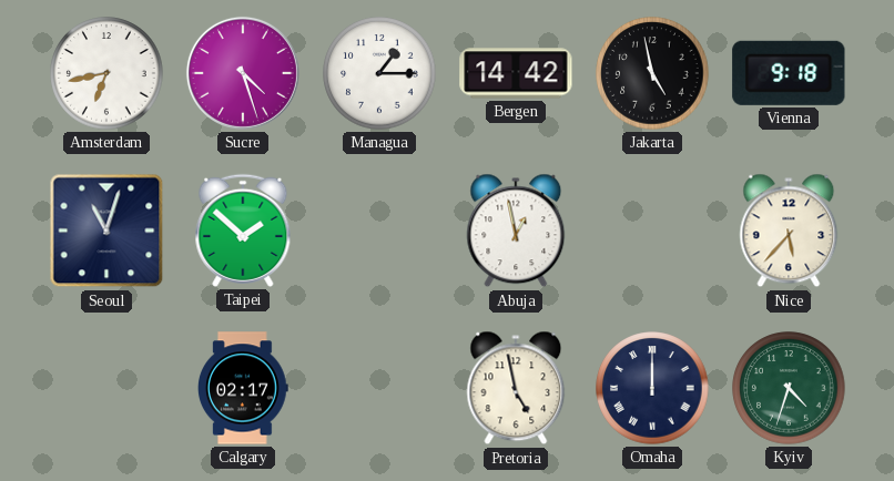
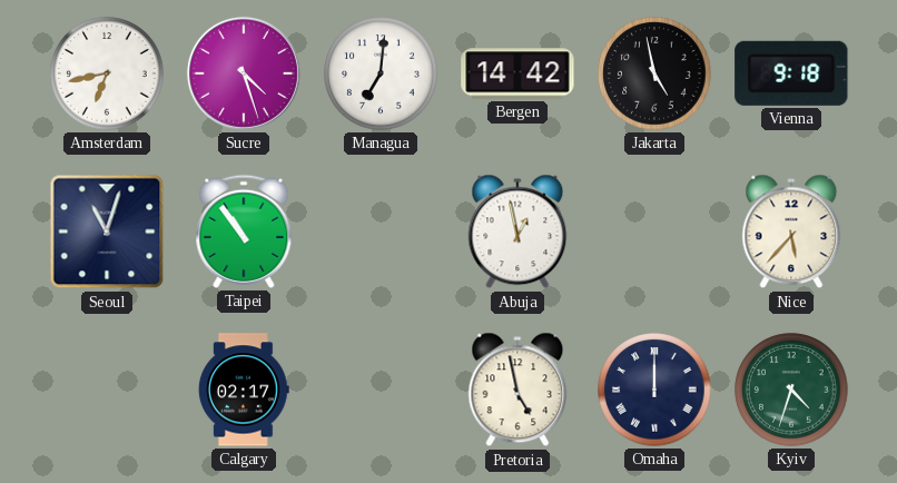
Managua: 1:15 -> 7:01
Taipei: 1:52 -> 10:54
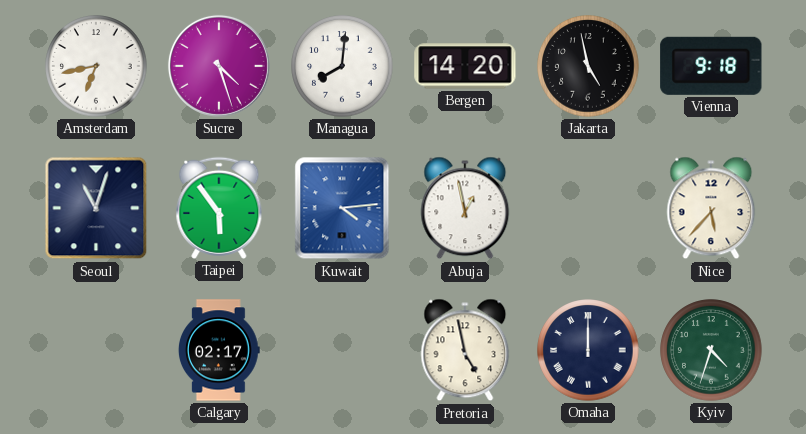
Managua: 7:01 -> 8:01
Bergen: 14:42 -> 14:20
Taipei: 10:54 -> 5:54
Kuwait: none -> 4:14
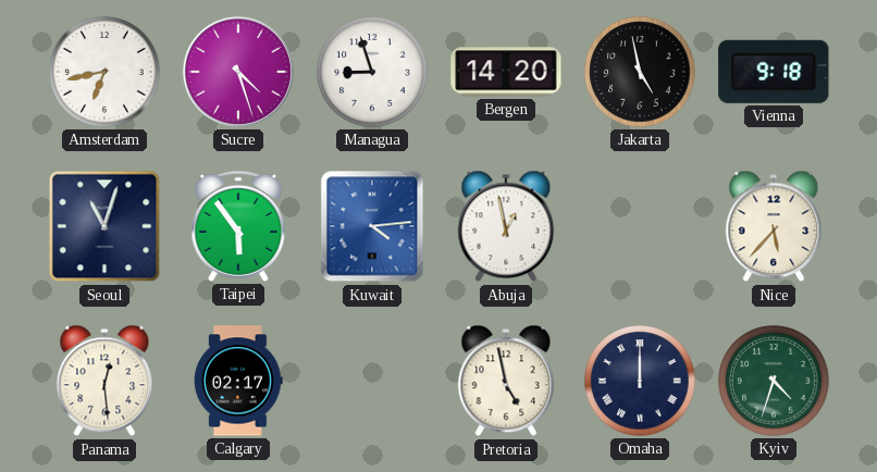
Managua: 8:01 -> 8:57
Panama: none -> 12:29
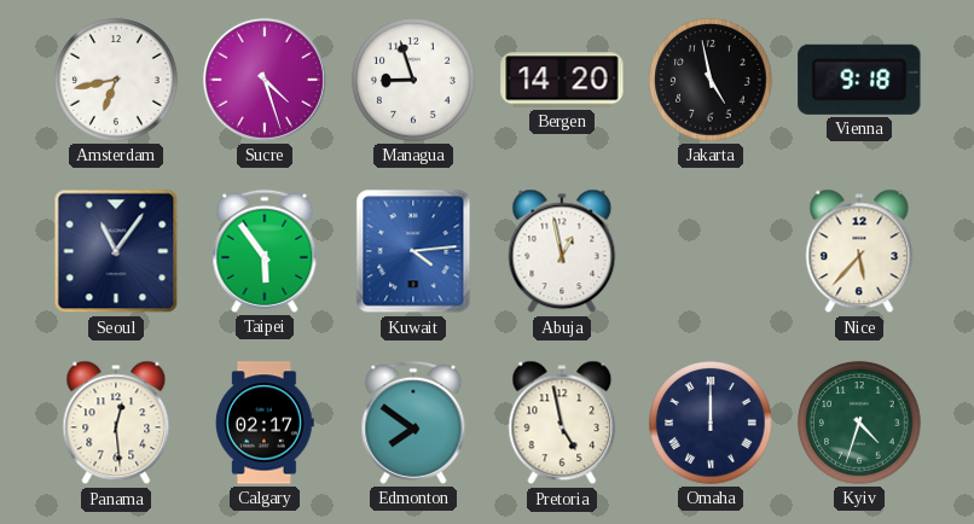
Seoul: 11:03 -> 11:06
Edmonton: none -> 7:51
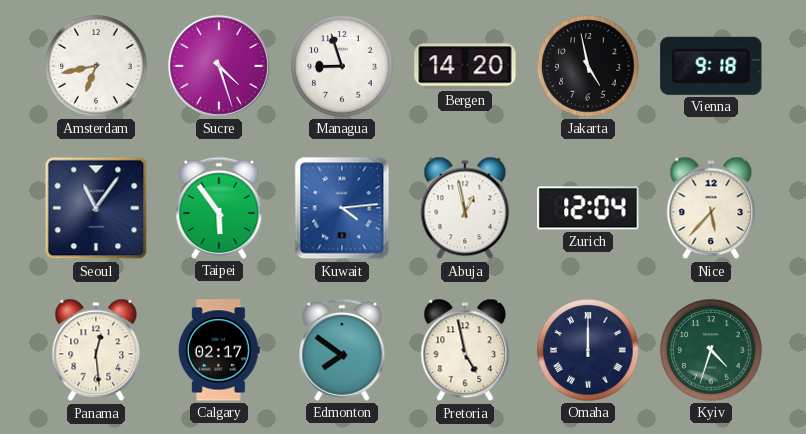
Zurich: none -> 12:04
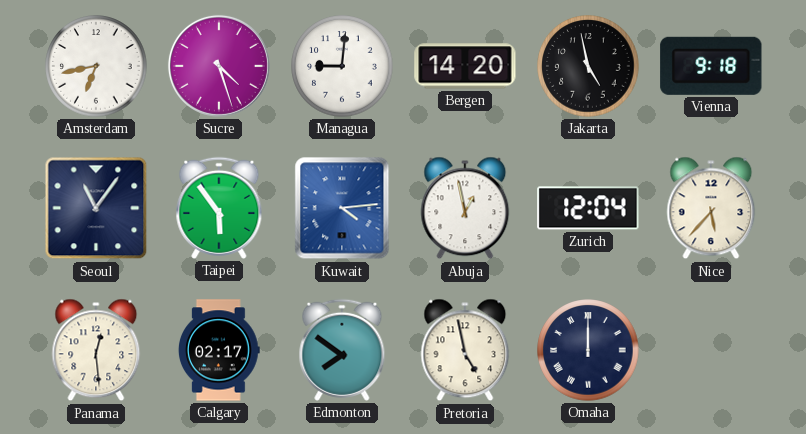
Managua: 8:57 -> 9:01
Kyiv: 4:33 -> none
